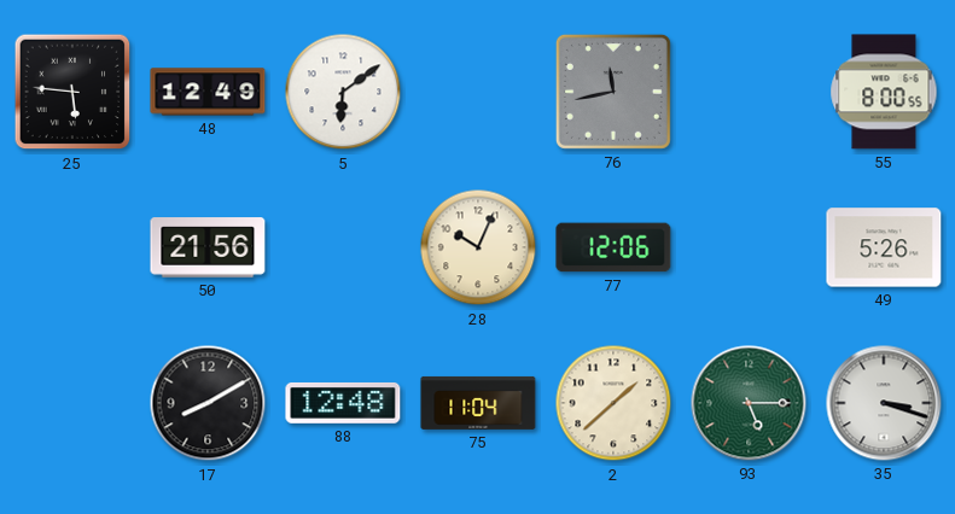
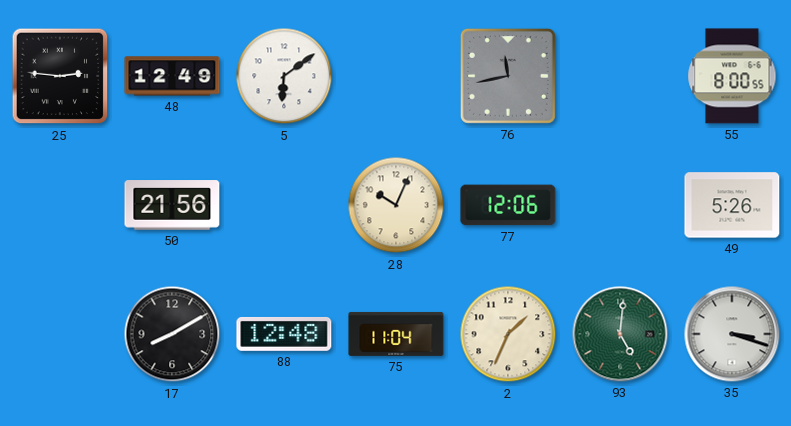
25: 5:46 -> 2:46
2: 1:38 -> 1:34
93: 5:15 -> 5:01
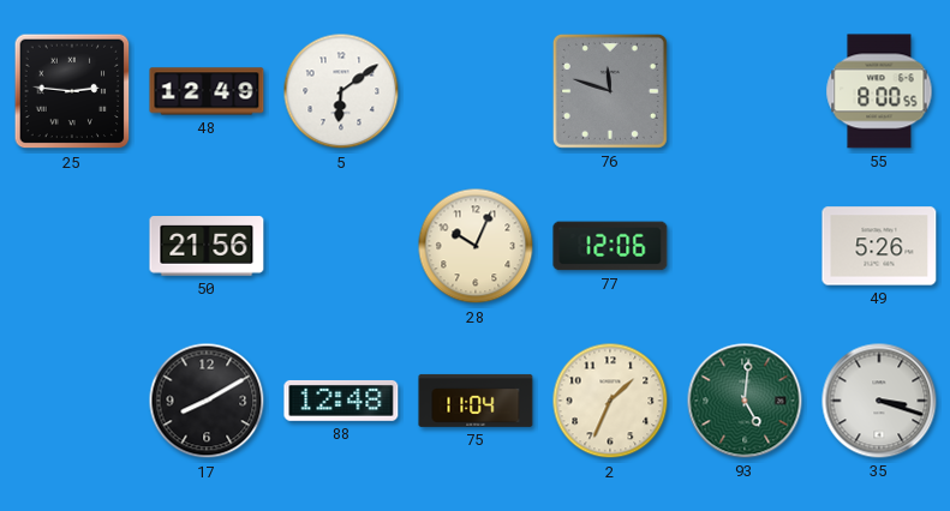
76: 11:43 -> 11:48
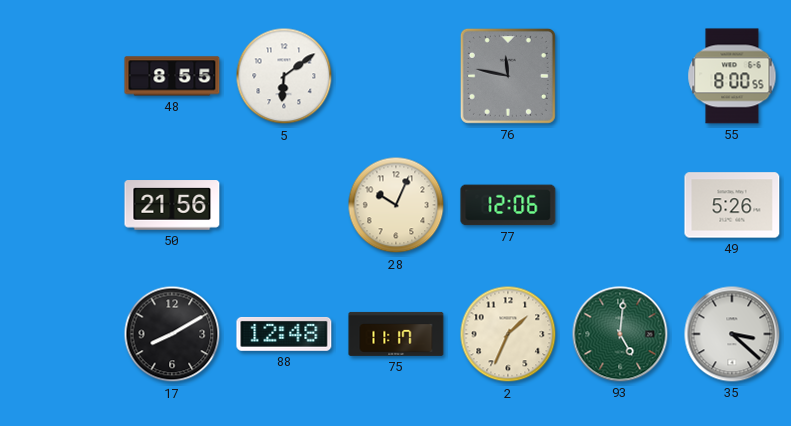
25: 2:46 -> none
48: 12:49 -> 8:55
76: 11:48 -> 11:47
75: 11:04 -> 11:17
35: 3:18 -> 3:22
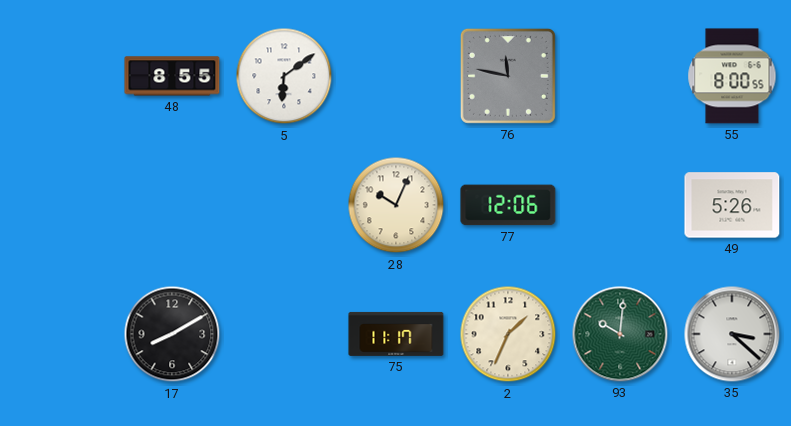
50: 21:56 -> none
88: 12:48 -> none
93: 5:01 -> 10:01
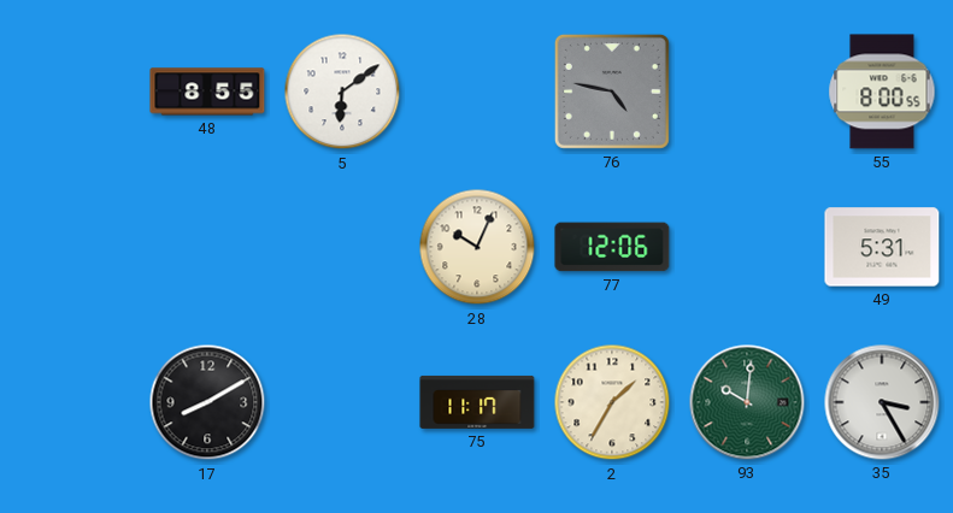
76: 11:47 -> 4:47
49: 5:26 -> 5:31
2: 1:34 -> 1:35
35: 3:22 -> 3:25
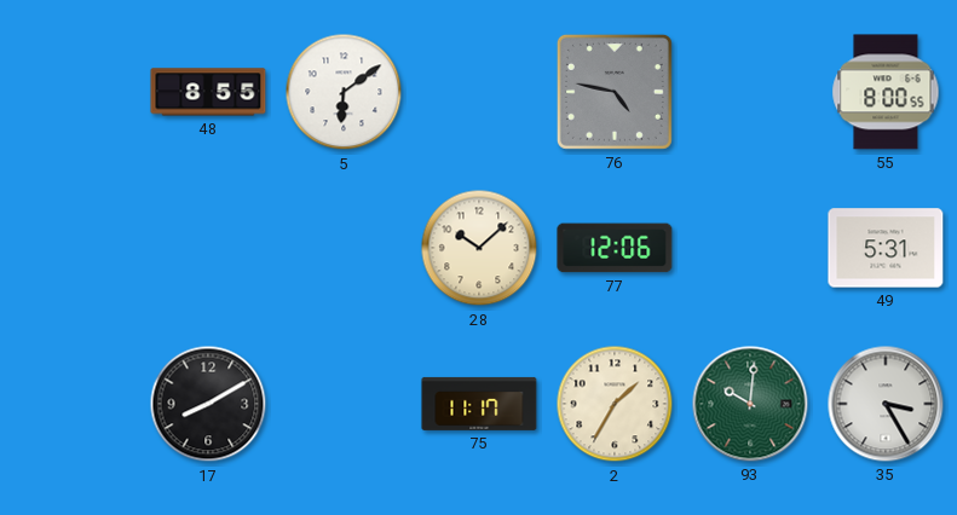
28: 10:04 -> 10:08
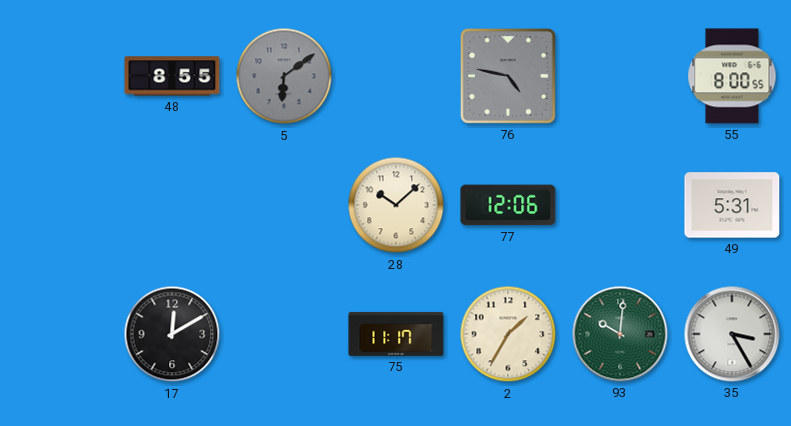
5 dial: white -> grey
17: 8:10 -> 12:10
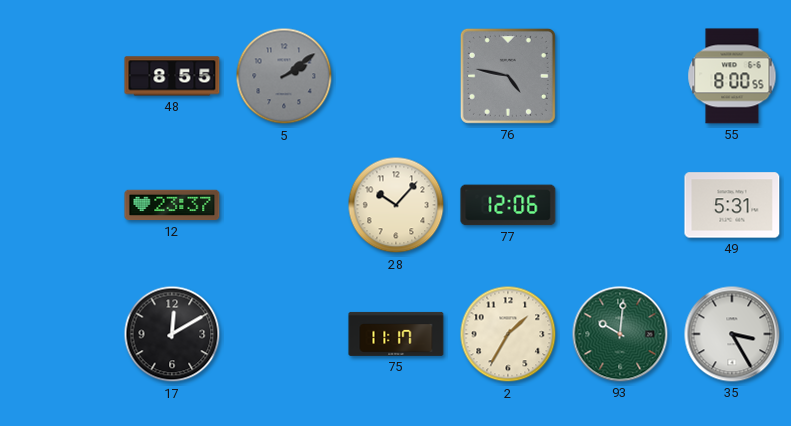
5: 6:09 -> 2:09
12: none -> 23:37
28: 10:08 -> 10:07
